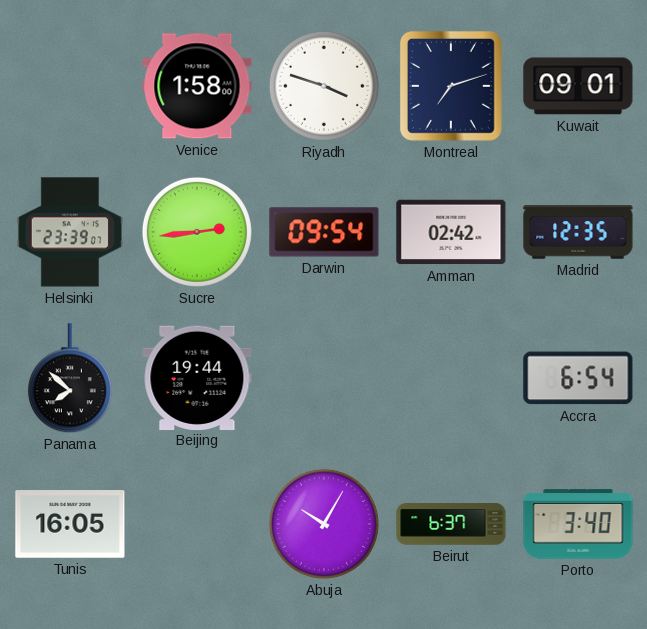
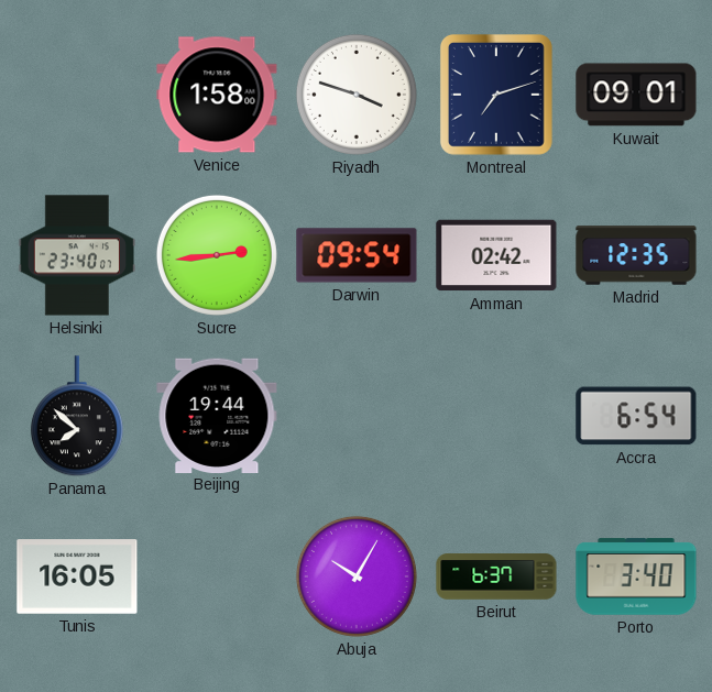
Helsinki: 23:39 -> 23:40
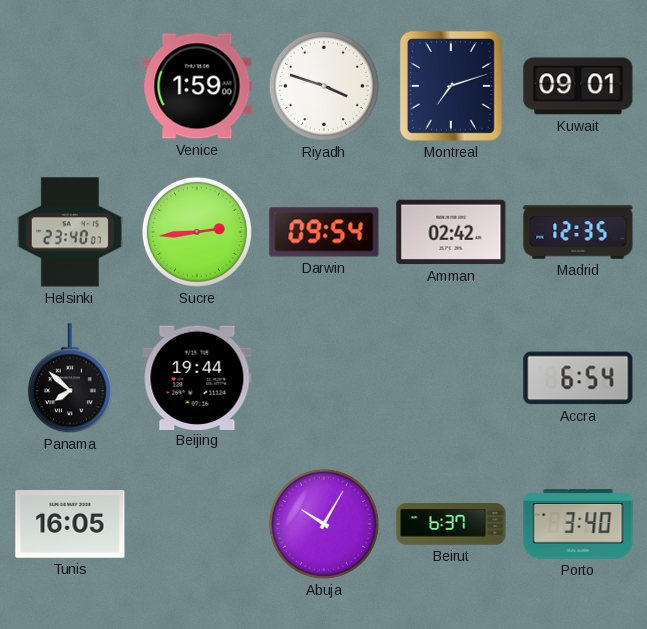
Venice: 1:58 -> 1:59
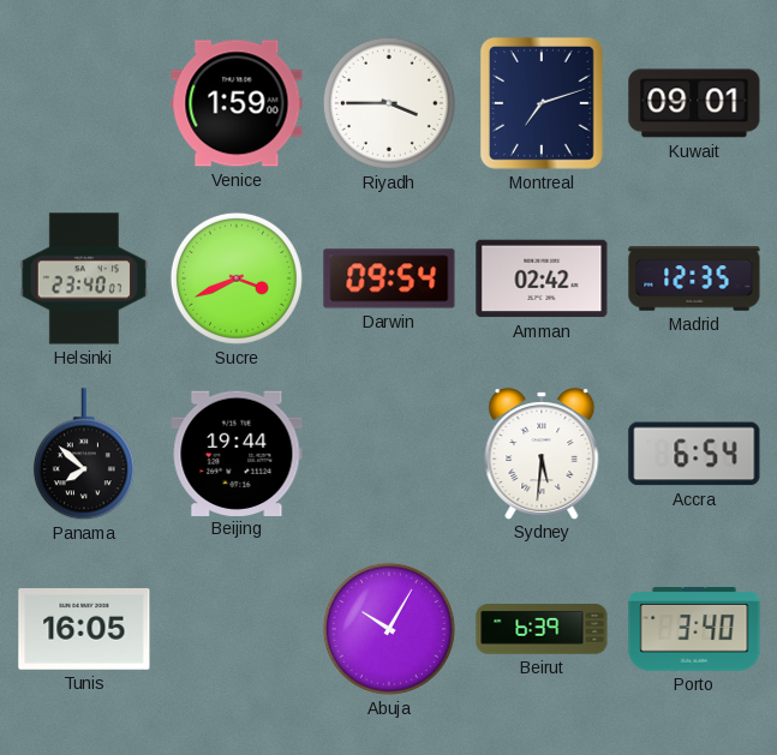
Riyadh: 3:48 -> 3:45
Sucre: 2:44 -> 3:41
Sydney: none -> 5:31
Beirut: 6:37 -> 6:39
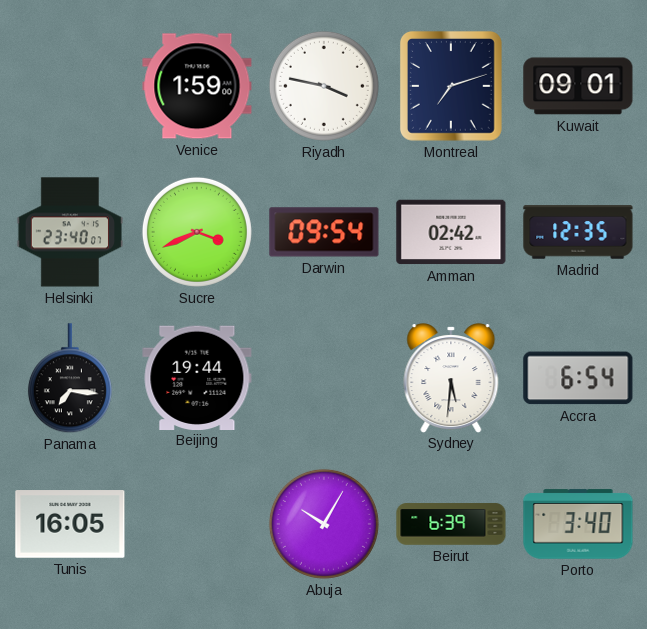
Riyadh: 3:45 -> 3:47
Panama: 7:52 -> 7:16
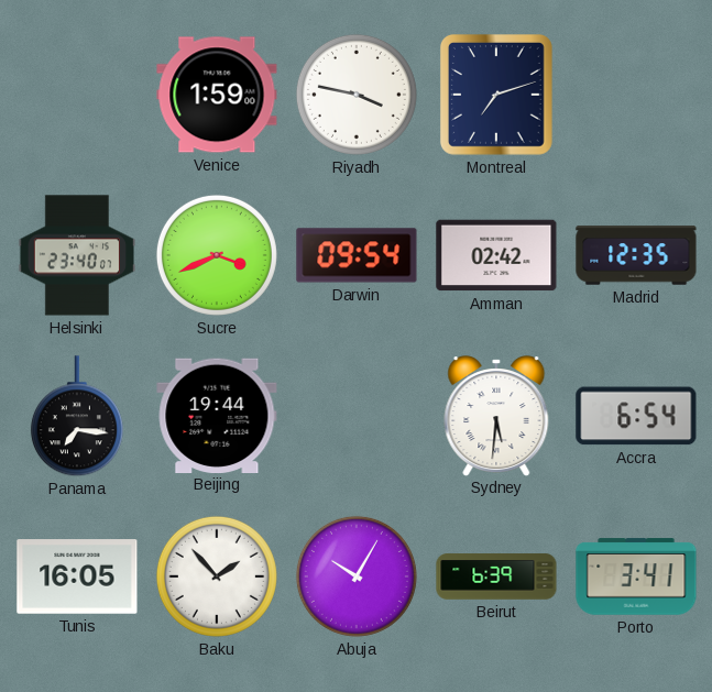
Kuwait: 09:01 -> none
Baku: none -> 1:53
Porto: 3:40 -> 3:41
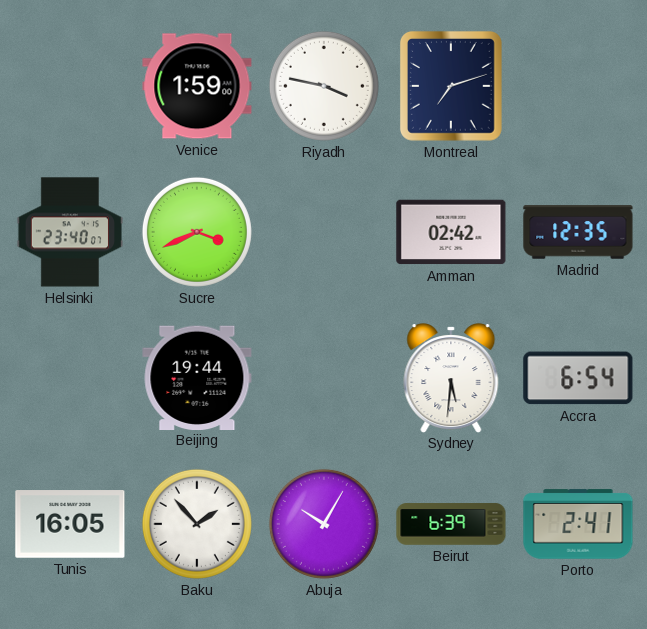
Darwin: 09:54 -> none
Panama: 7:16 -> none
Porto: 3:41 -> 2:41
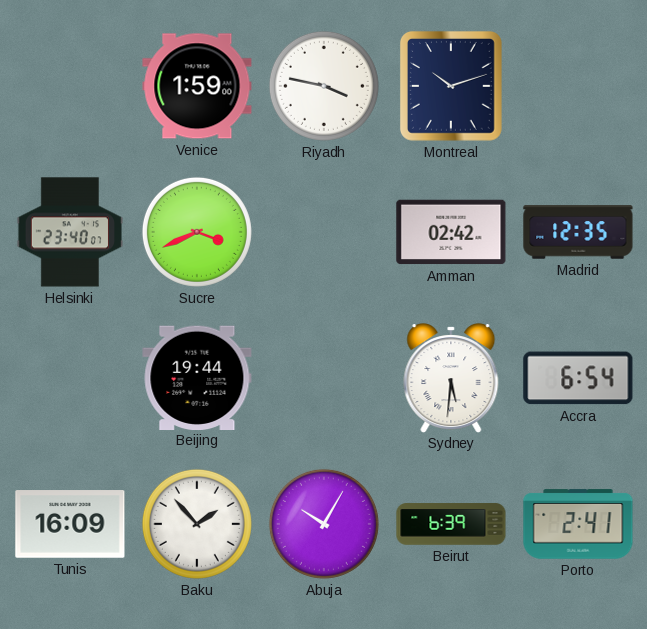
Montreal: 7:12 -> 10:12
Tunis: 16:05 -> 16:09
